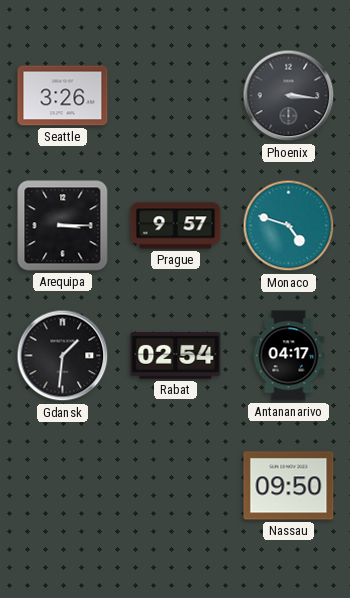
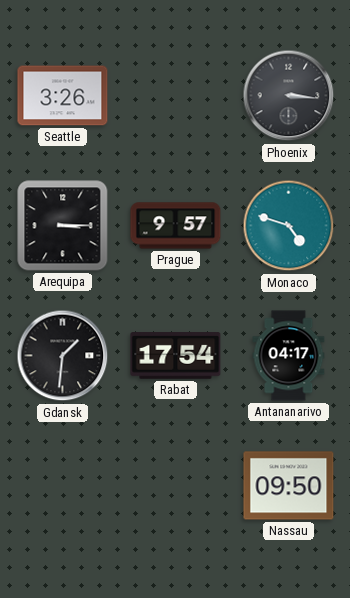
Rabat: 02:54 -> 17:54
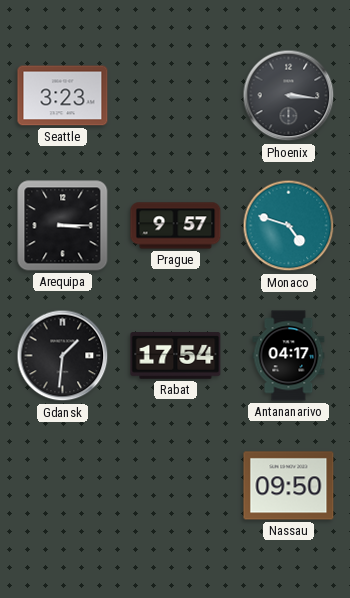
Seattle: 3:26 -> 3:23
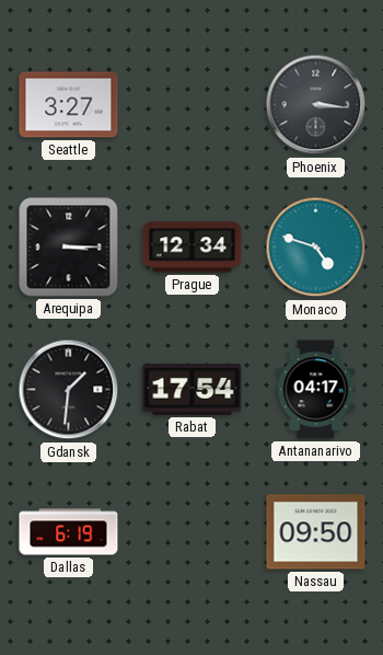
Seattle: 3:23 -> 3:27
Prague: 9:57 -> 12:34
Dallas: none -> 6:19
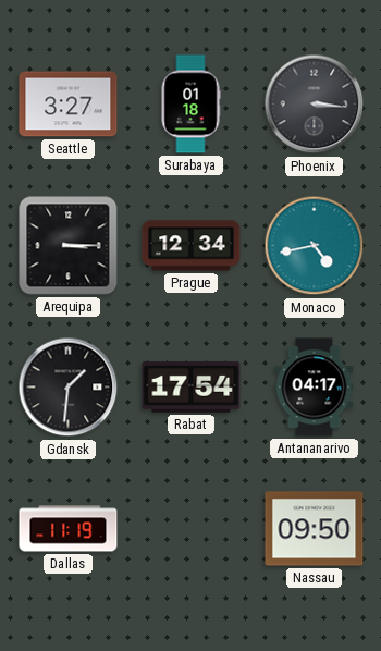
Surabaya: none -> 01:18
Monaco: 4:48 -> 4:43
Dallas: 6:19 -> 11:19
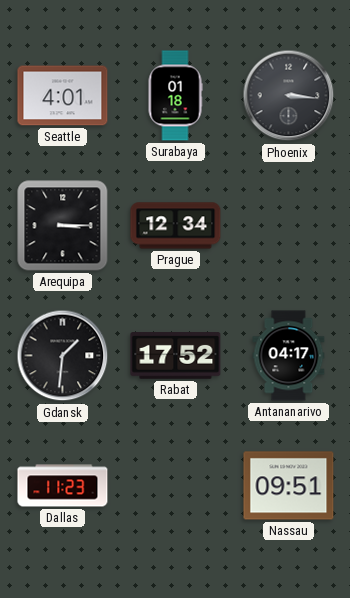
Seattle: 3:27 -> 4:01
Monaco: 4:43 -> none
Rabat: 17:54 -> 17:52
Dallas: 11:19 -> 11:23
Nassau: 09:50 -> 09:51
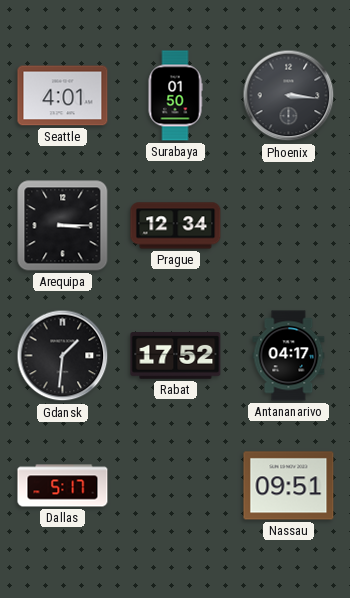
Surabaya: 01:18 -> 01:50
Dallas: 11:23 -> 5:17
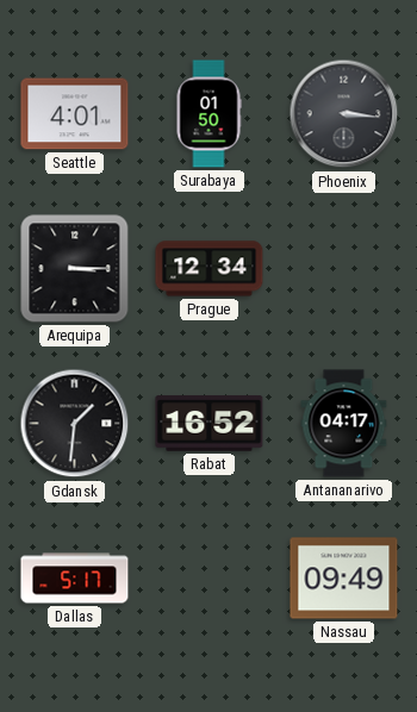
Rabat: 17:52 -> 16:52
Nassau: 09:51 -> 09:49
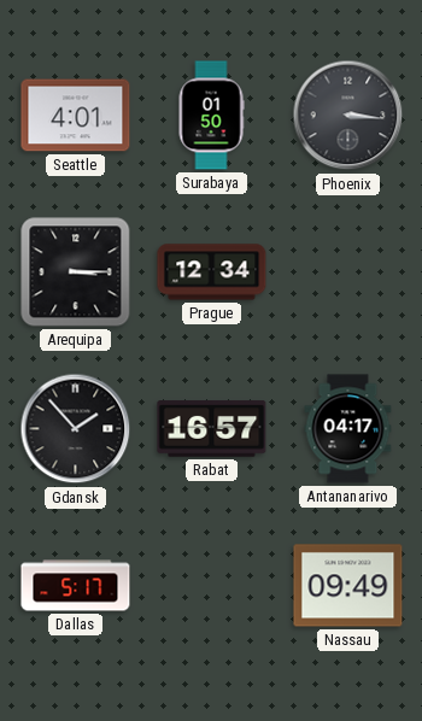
Gdansk: 1:31 -> 1:53
Rabat: 16:52 -> 16:57
